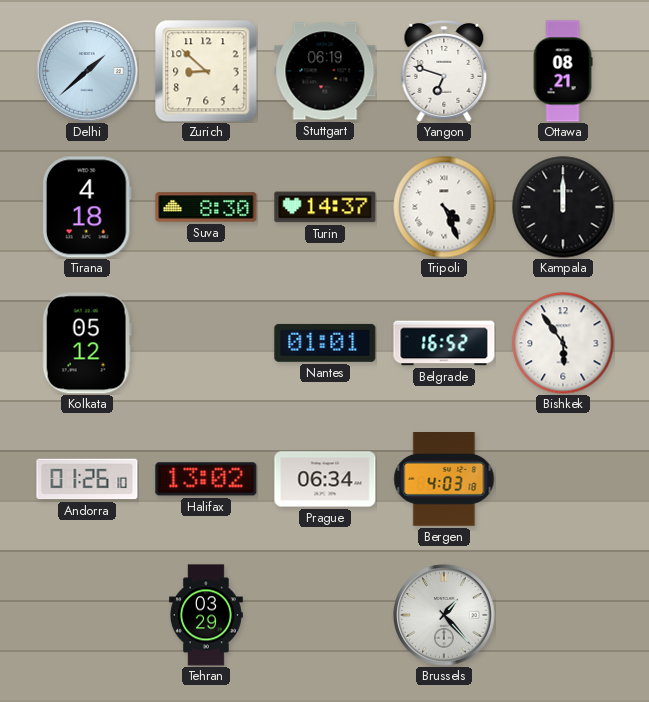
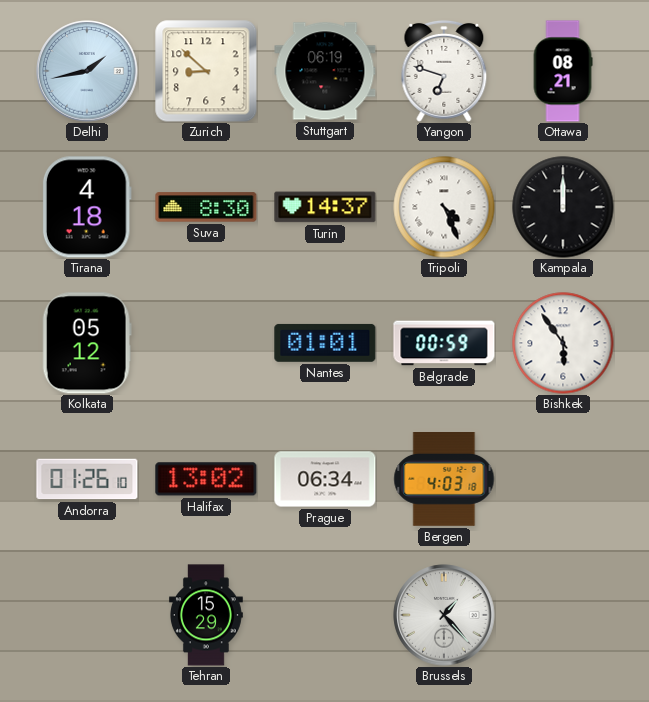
Delhi: 1:38 -> 1:43
Belgrade: 16:52 -> 00:59
Tehran: 03:29 -> 15:29
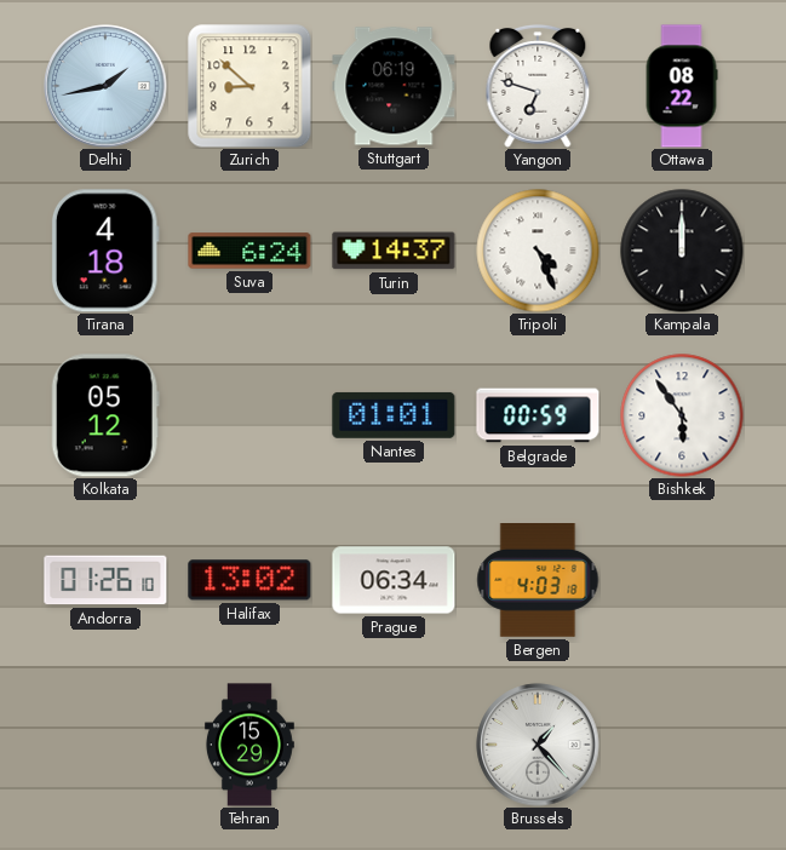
Ottawa: 08:21 -> 08:22
Suva: 8:30 -> 6:24
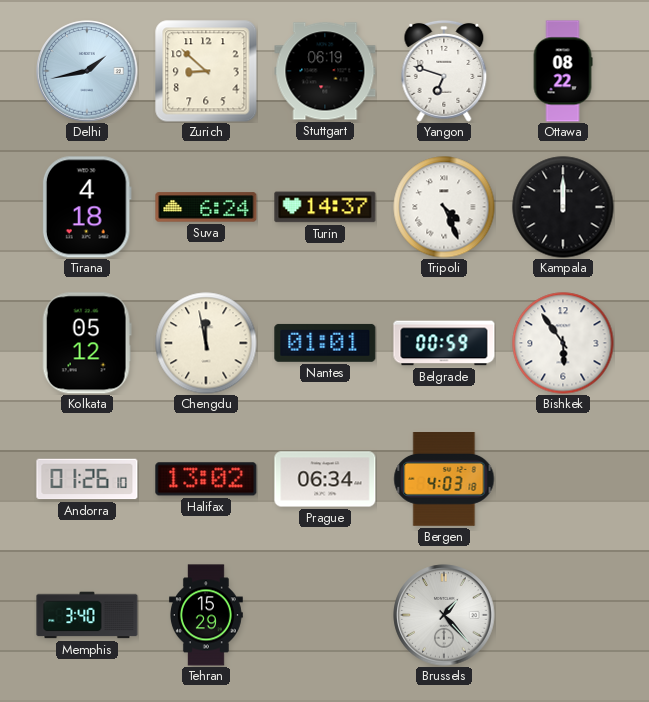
Chengdu: none -> 11:58
Memphis: none -> 3:40
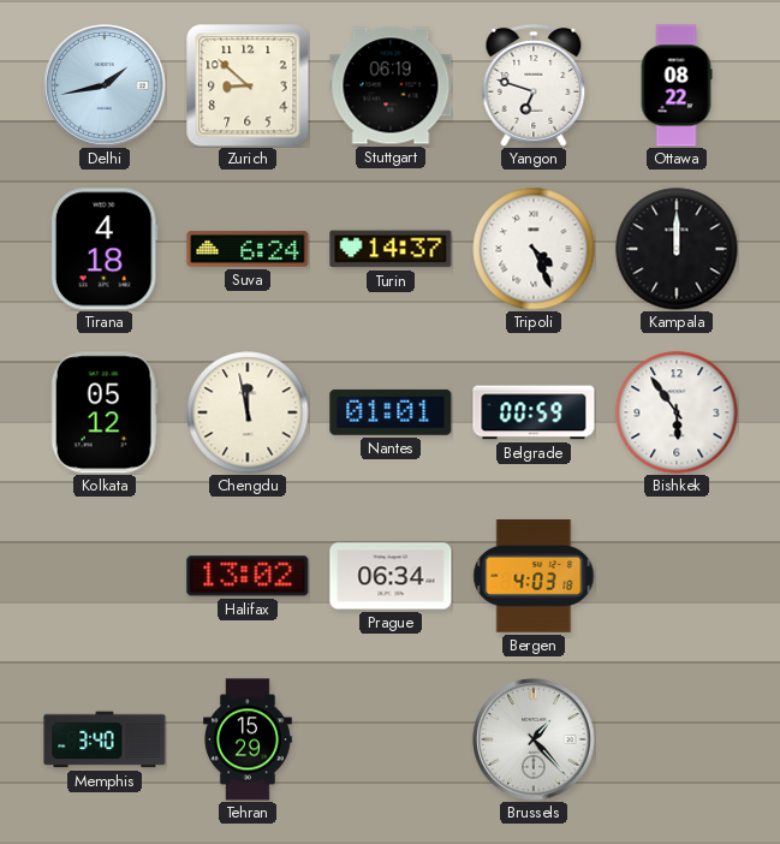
Andorra: 01:26 -> none
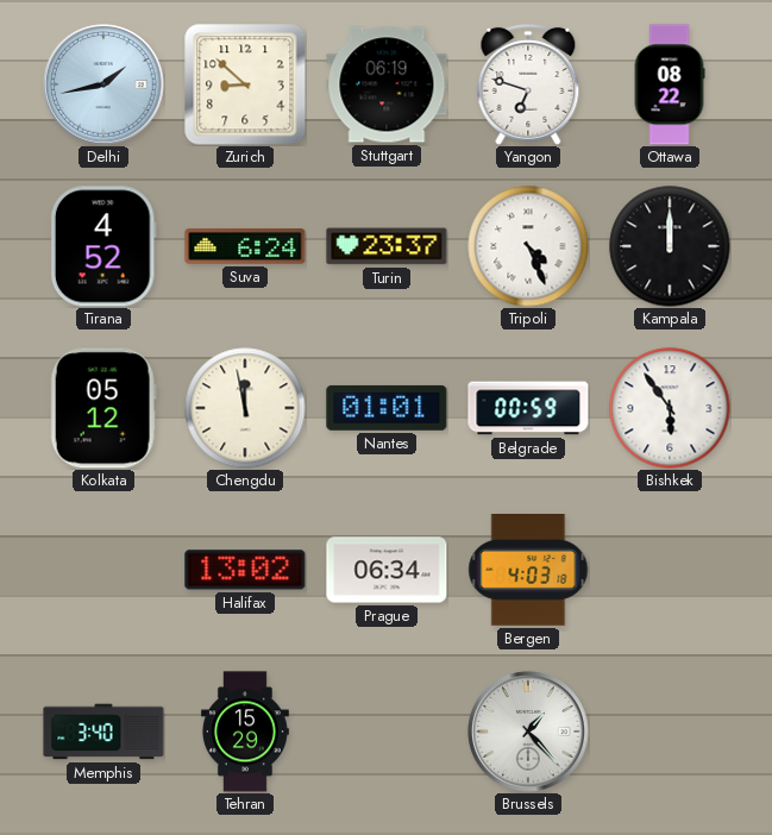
Tirana: 4:18 -> 4:52
Turin: 14:37 -> 23:37
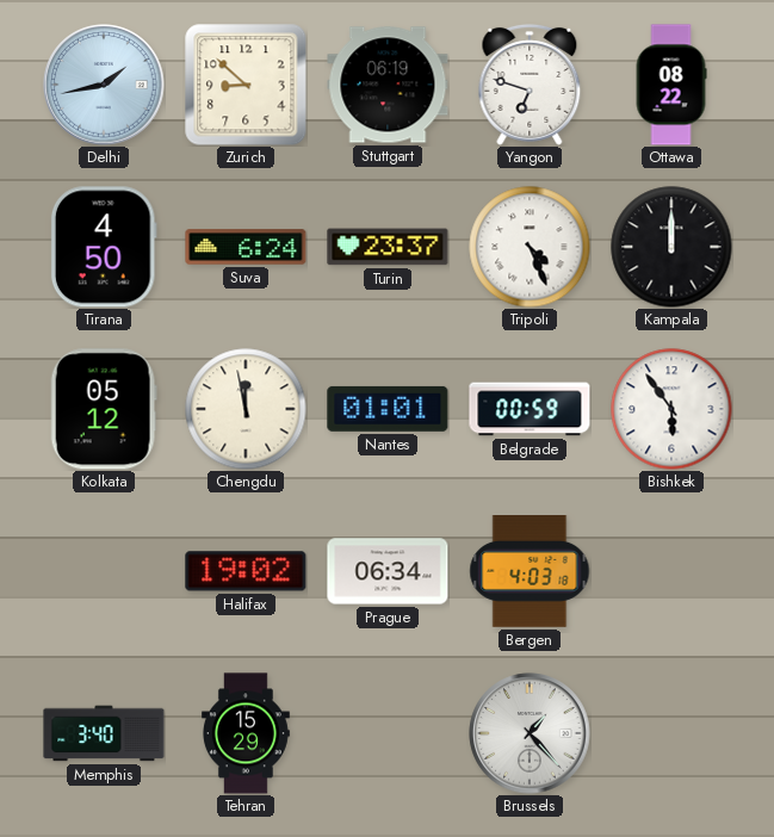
Tirana: 4:52 -> 4:50
Halifax: 13:02 -> 19:02
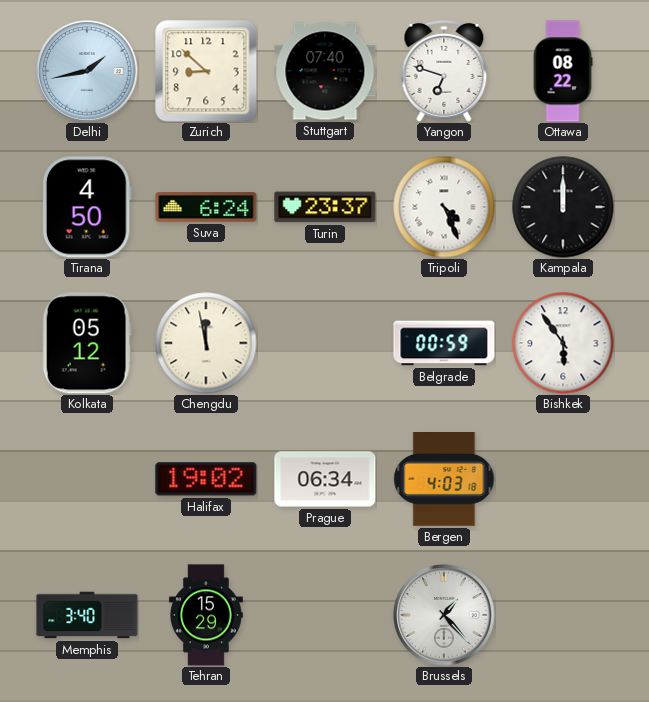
Stuttgart: 06:19 -> 07:40
Nantes: 01:01 -> none
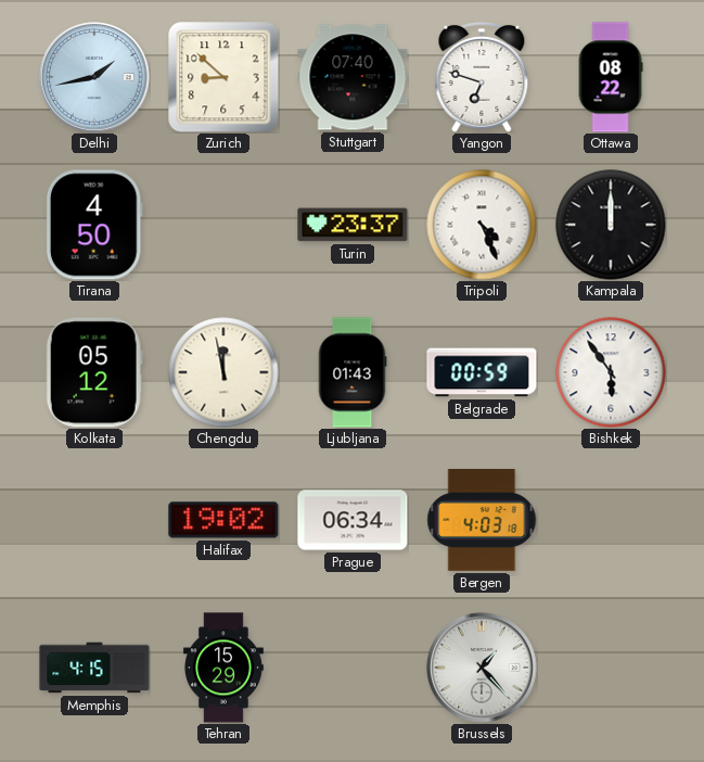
Suva: 6:24 -> none
Ljubljana: none -> 01:43
Memphis: 3:40 -> 4:15
